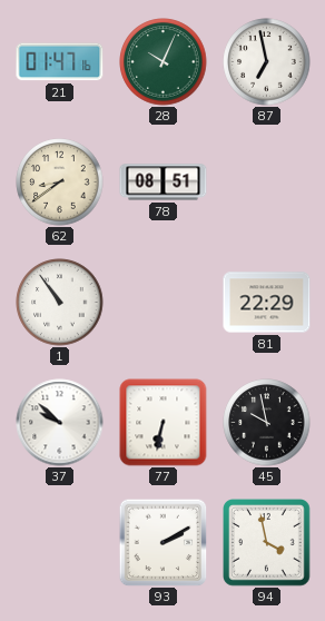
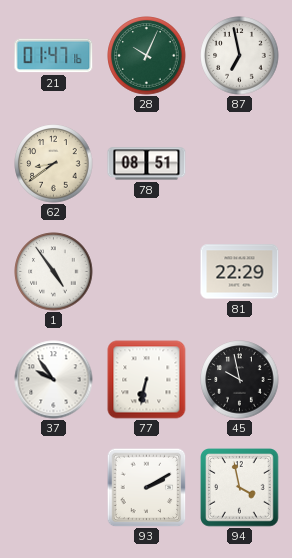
1: 10:54 -> 4:54
37: 9:52 -> 9:54
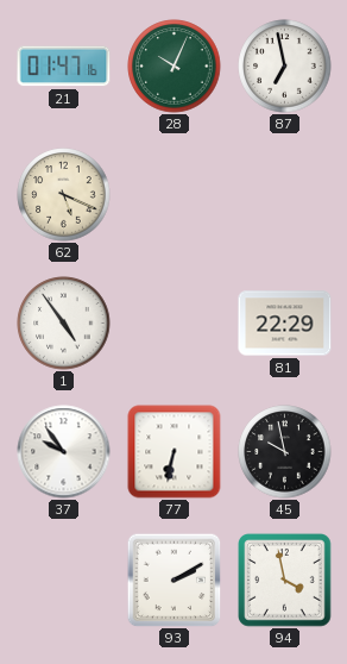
62: 8:39 -> 5:19
78: 08:51 -> none
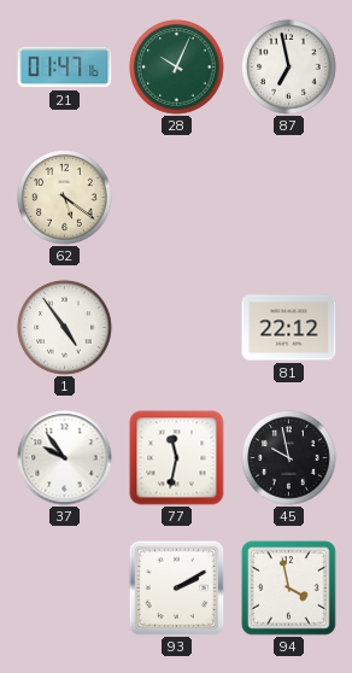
62: 5:19 -> 5:21
81: 22:29 -> 22:12
77: 6:32 -> 11:32
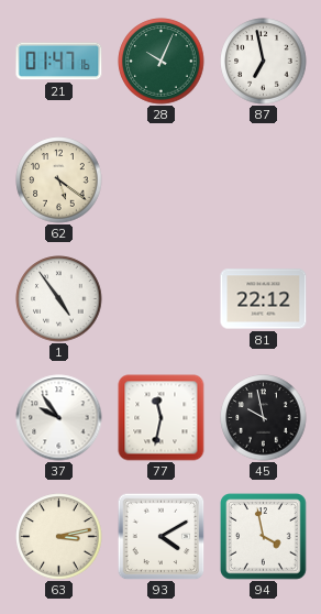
63: none -> 3:13
93: 2:10 -> 4:10
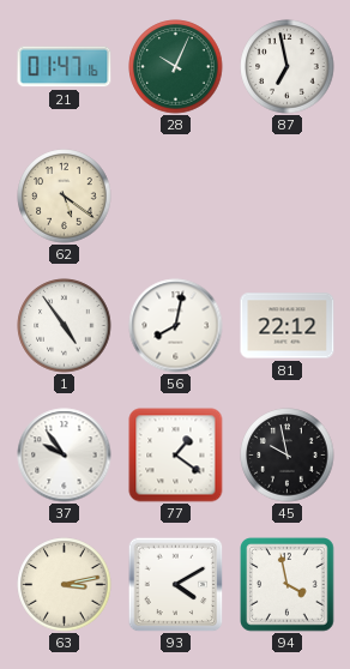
56: none -> 8:02
77: 11:32 -> 1:21
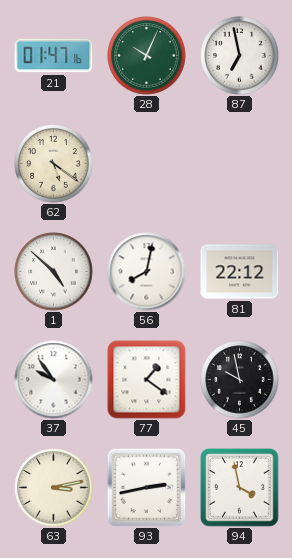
1: 4:54 -> 4:52
93: 4:10 -> 2:43
